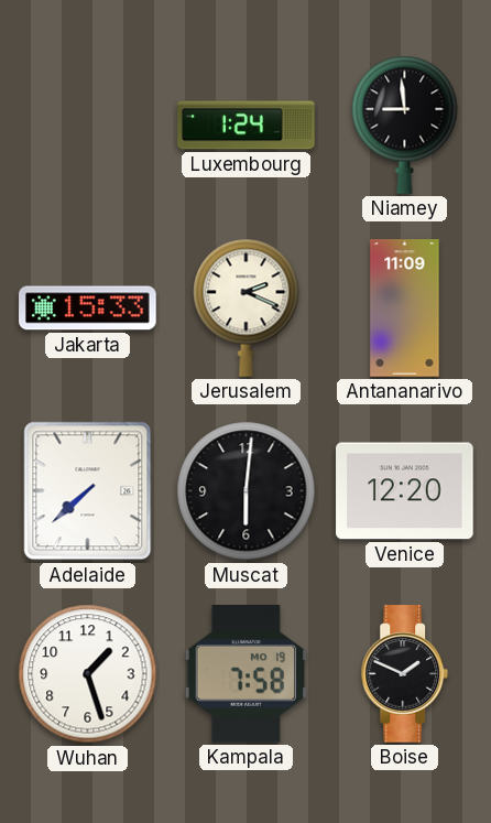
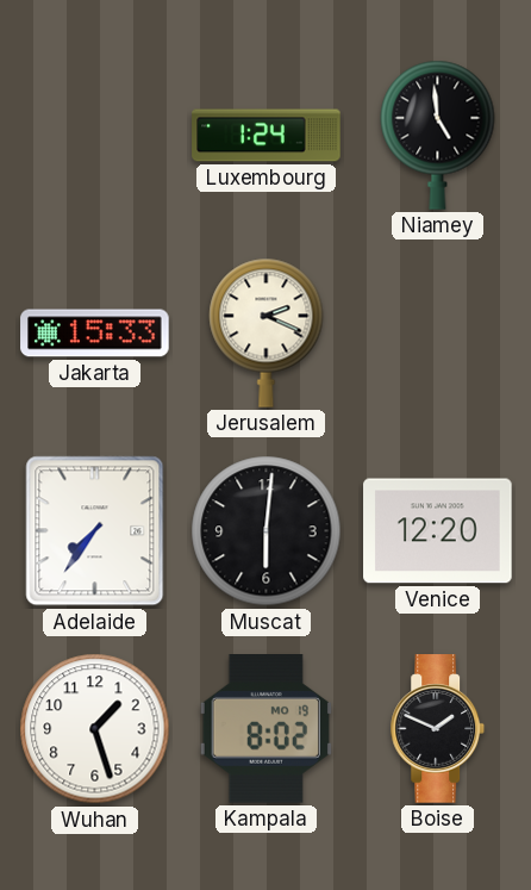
Niamey: 8:59 -> 4:59
Antananarivo: 11:09 -> none
Adelaide: 7:38 -> 7:36
Kampala: 7:58 -> 8:02
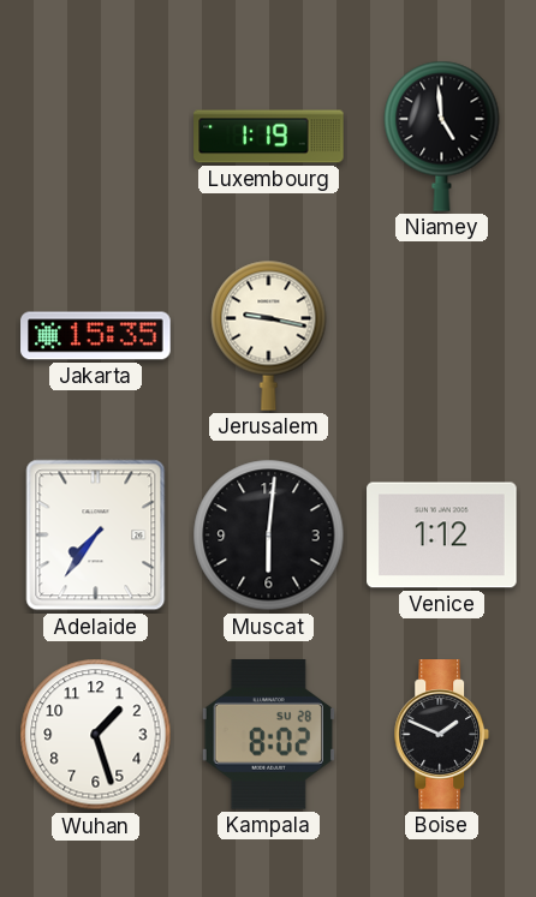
Luxembourg: 1:24 -> 1:19
Jakarta: 15:33 -> 15:35
Jerusalem: 2:19 -> 9:17
Venice: 12:20 -> 1:12
Kampala date: MO 19 -> SU 28
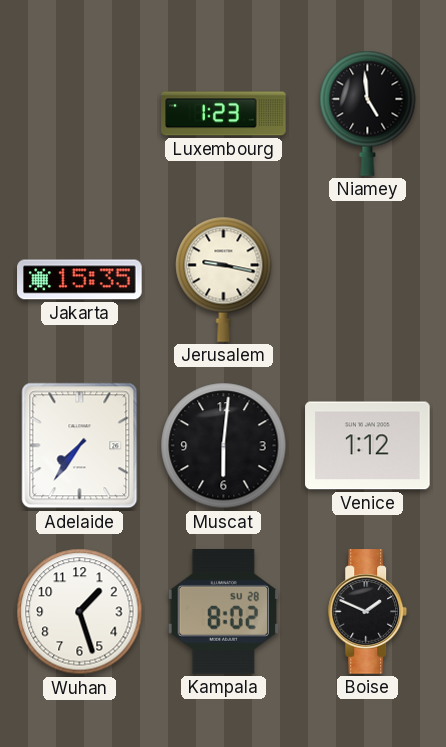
Luxembourg: 1:19 -> 1:23
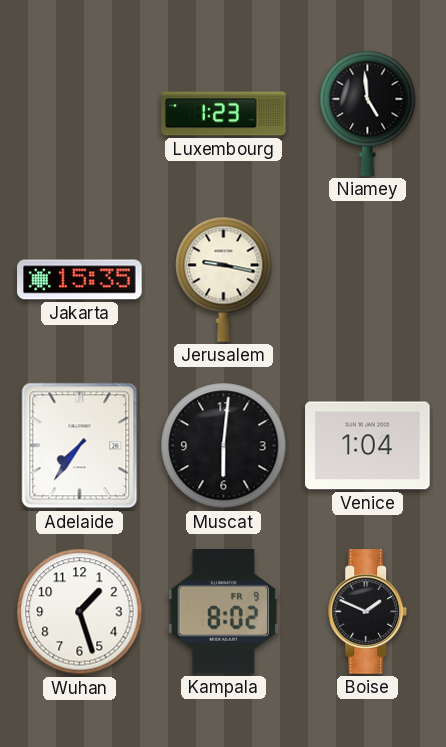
Venice: 1:12 -> 1:04
Kampala date: SU 28 -> FR 9
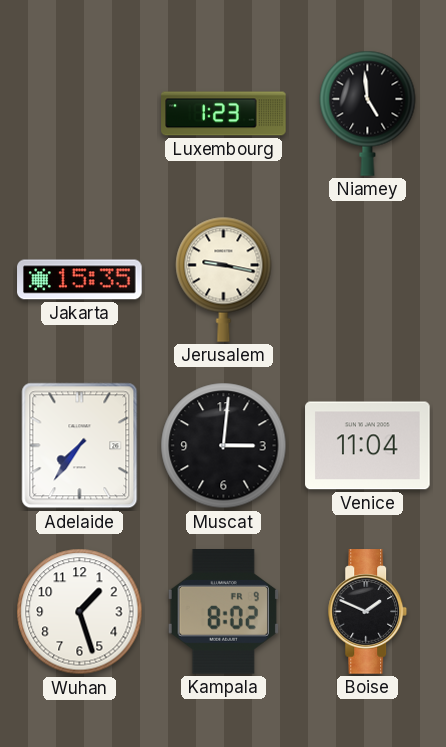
Muscat: 6:01 -> 3:01
Venice: 1:04 -> 11:04
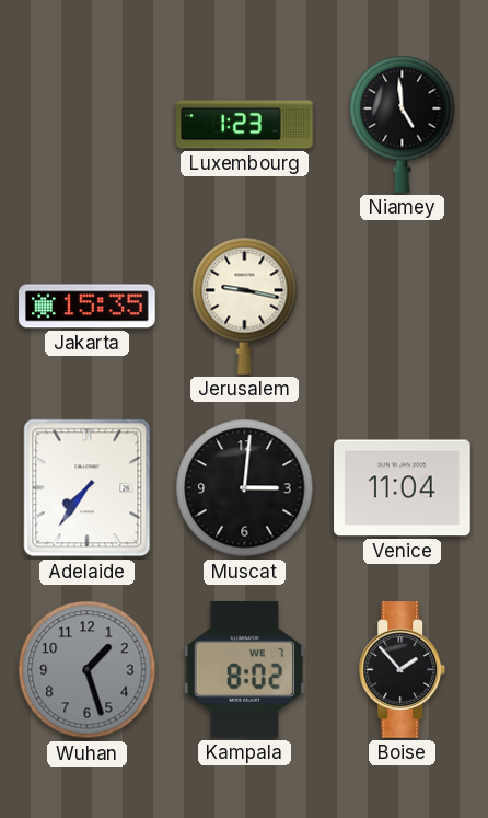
Wuhan dial: white -> grey
Kampala date: FR 9 -> WE 7
Boise: 1:49 -> 1:53
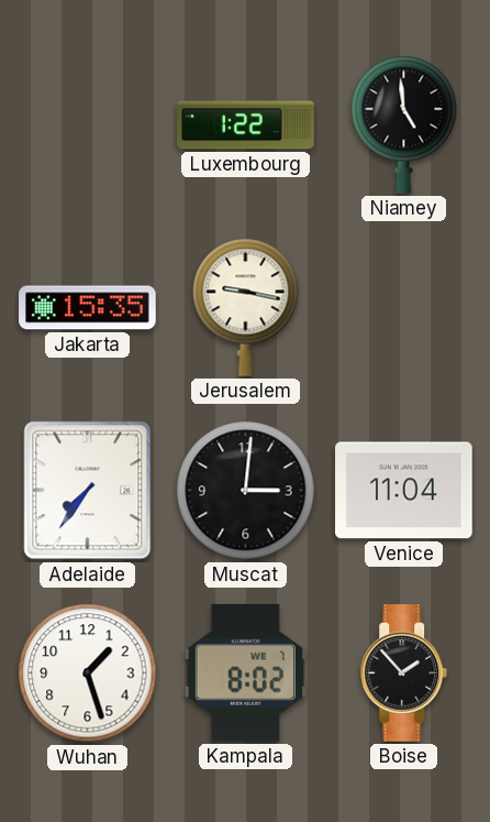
Luxembourg: 1:23 -> 1:22
Wuhan dial: grey -> white
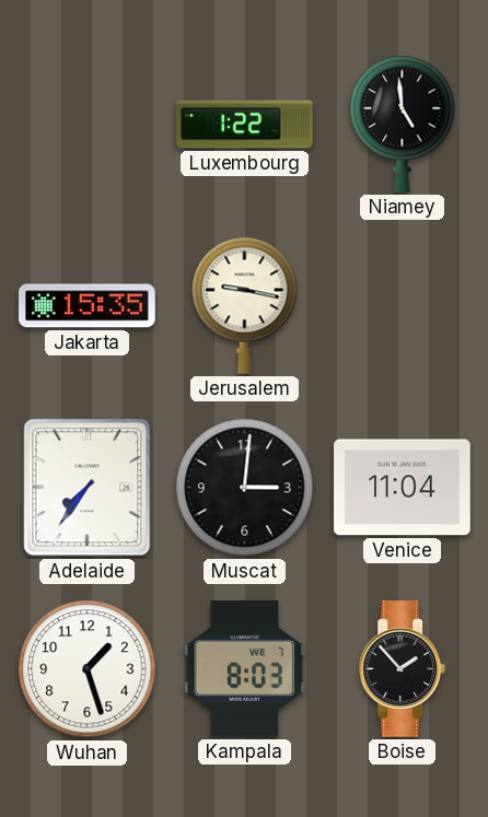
Kampala: 8:02 -> 8:03
